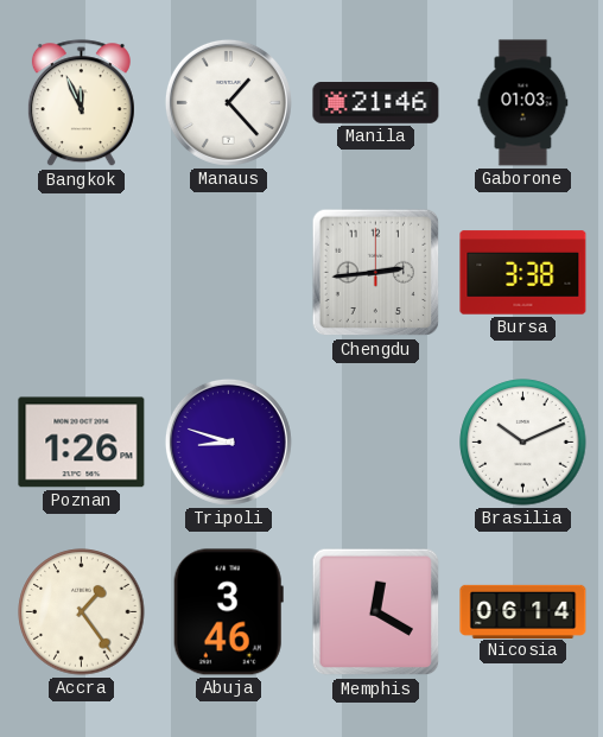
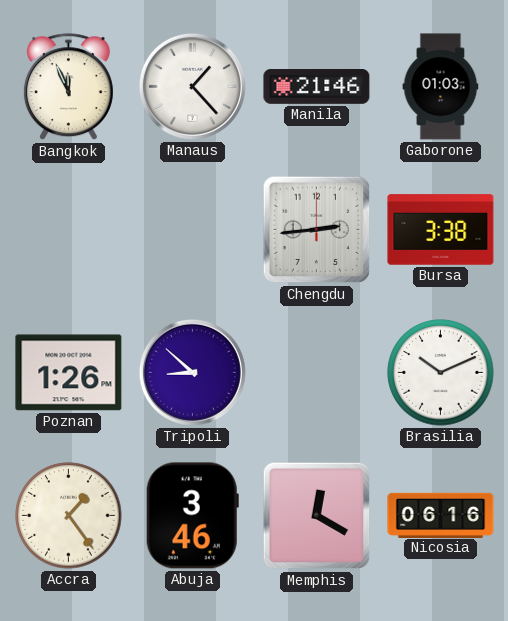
Tripoli: 8:48 -> 8:52
Nicosia: 06:14 -> 06:16
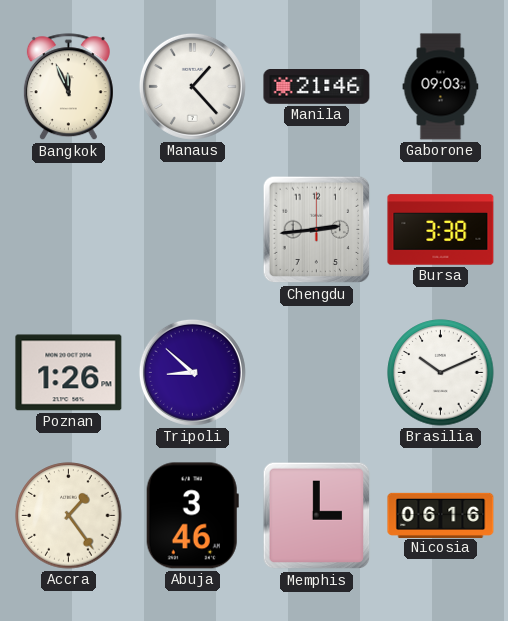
Gaborone: 01:03 -> 09:03
Memphis: 12:20 -> 3:00
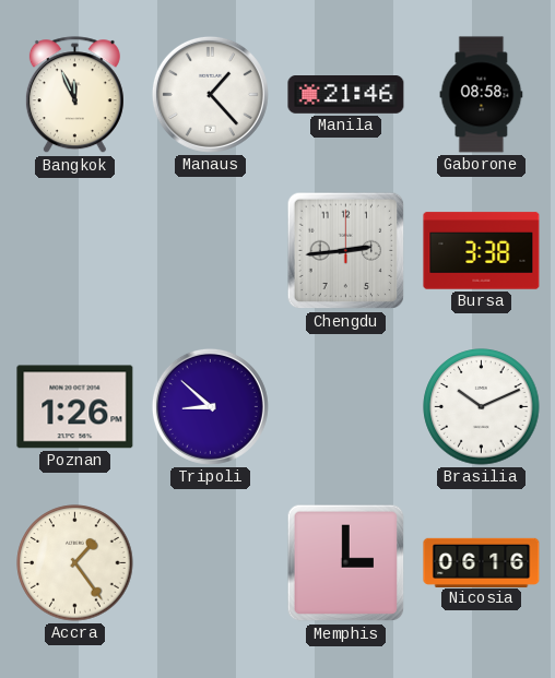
Gaborone: 09:03 -> 08:58
Abuja: 3:46 -> none
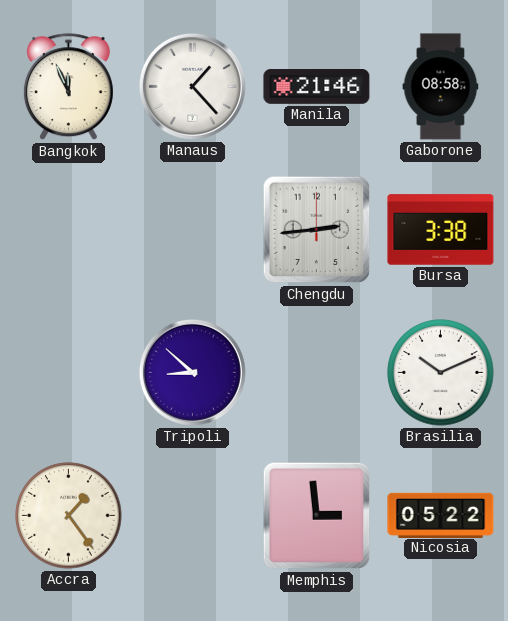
Poznan: 1:26 -> none
Memphis: 3:00 -> 2:59
Nicosia: 06:16 -> 05:22
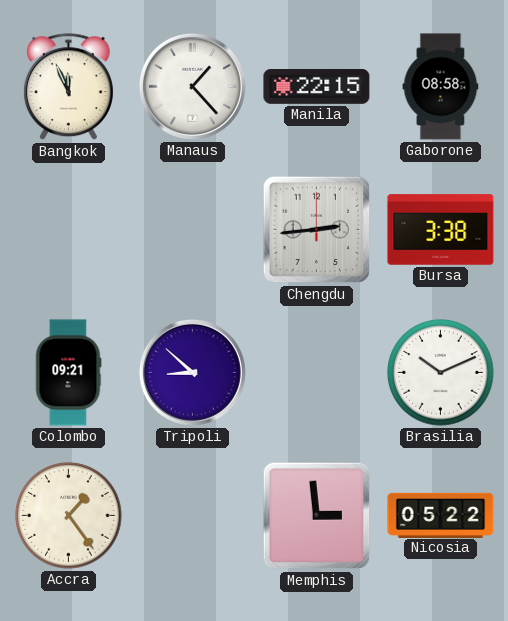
Manila: 21:46 -> 22:15
Colombo: none -> 09:21
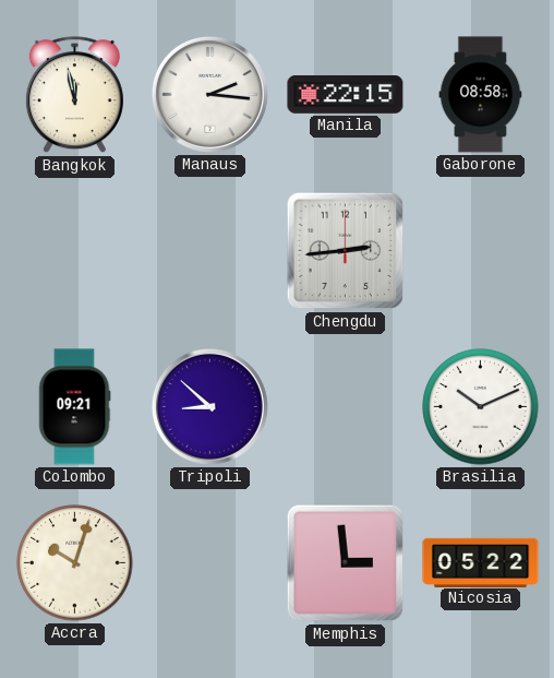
Bangkok: 11:56 -> 11:58
Manaus: 1:23 -> 2:16
Bursa: 3:38 -> none
Accra: 1:24 -> 10:03
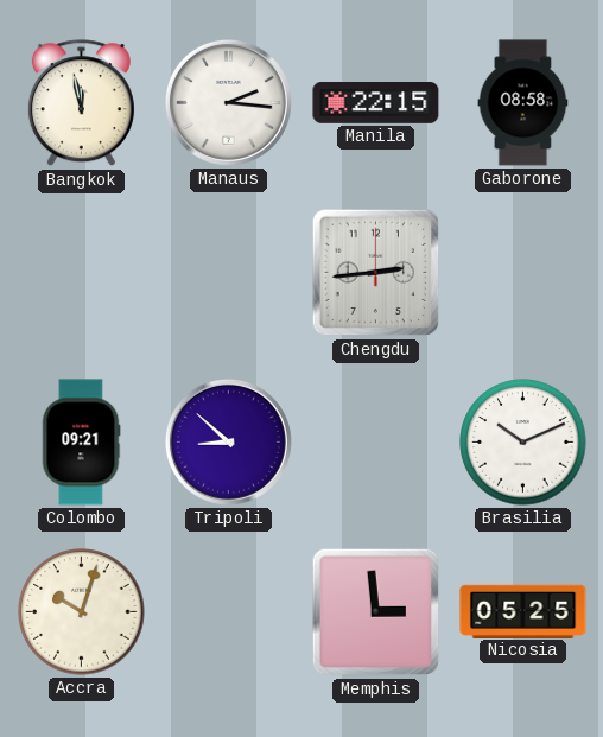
Nicosia: 05:22 -> 05:25
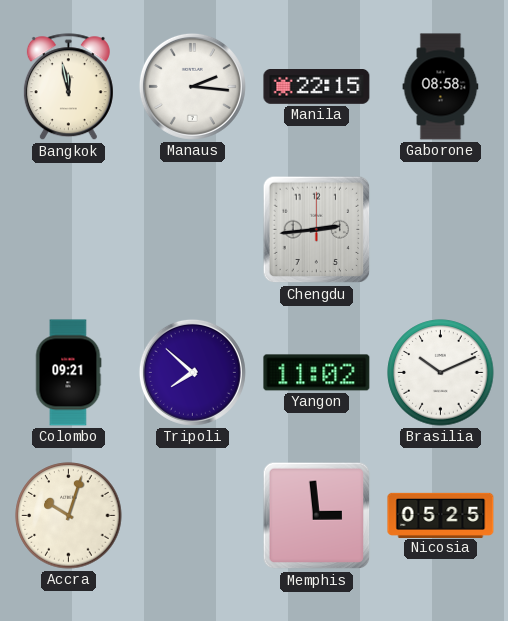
Tripoli: 8:52 -> 7:52
Yangon: none -> 11:02
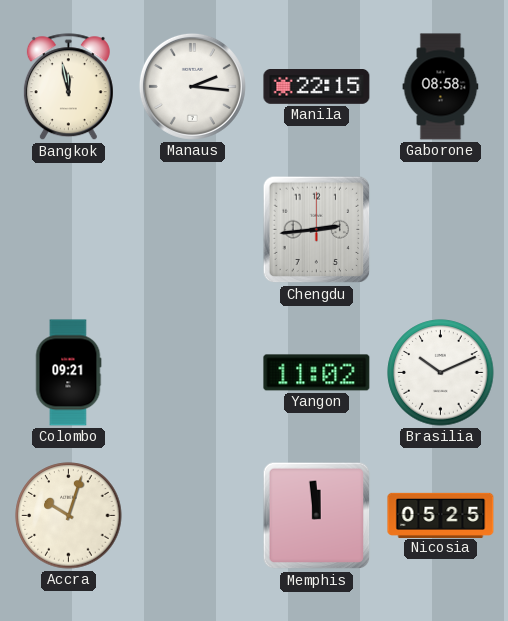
Tripoli: 7:52 -> none
Memphis: 2:59 -> 11:59
